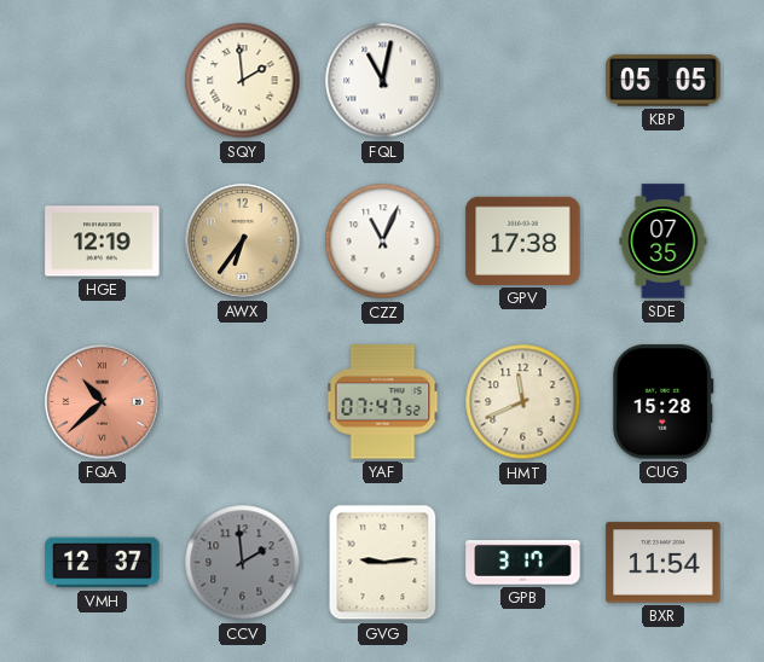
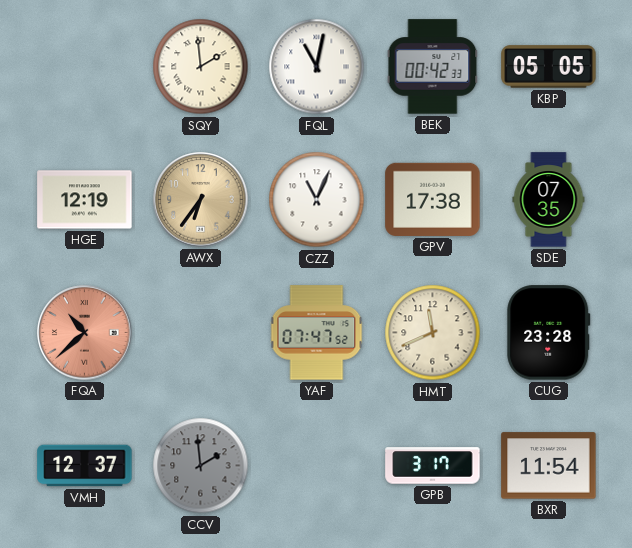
BEK: none -> 00:42
CUG: 15:28 -> 23:28
GVG: 9:14 -> none
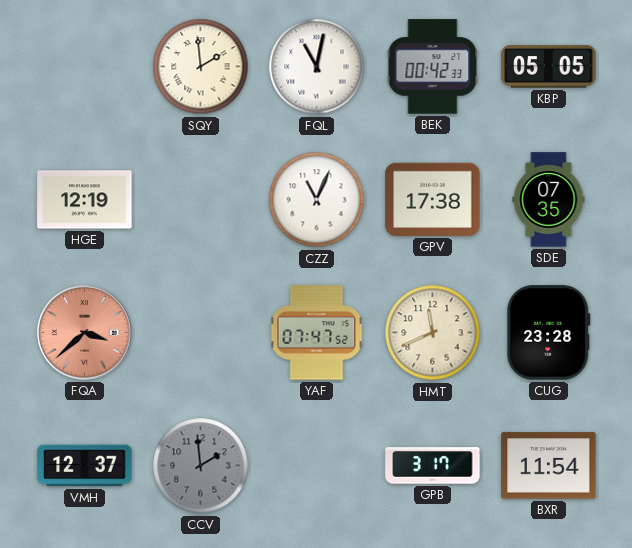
AWX: 6:36 -> none
FQA: 10:38 -> 3:38
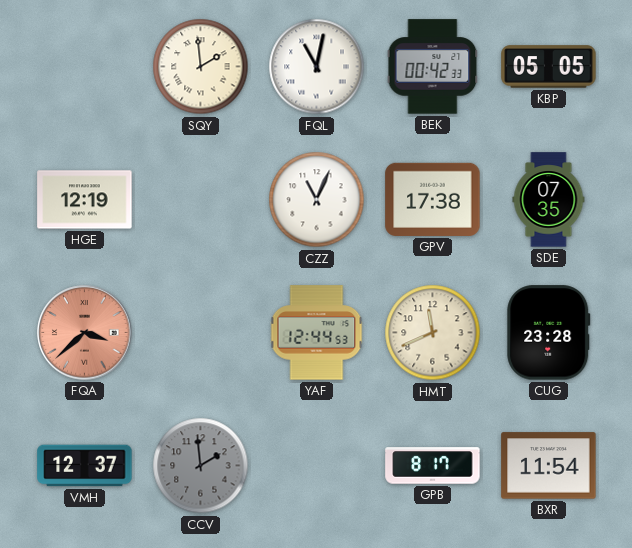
YAF: 07:47 -> 12:44
GPB: 3:17 -> 8:17
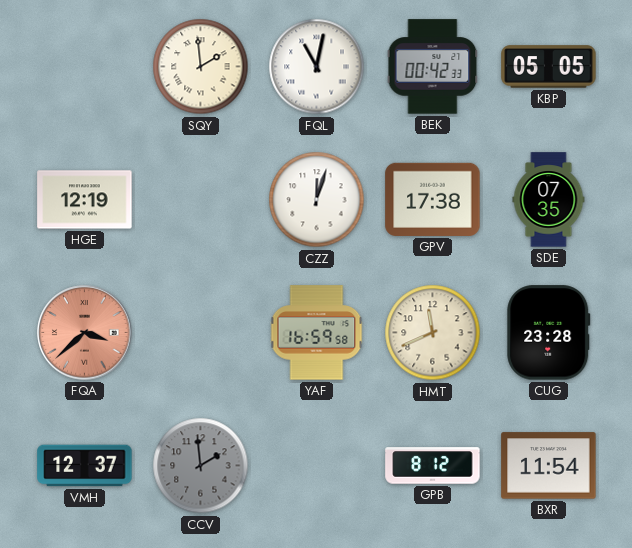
CZZ: 11:04 -> 12:03
YAF: 12:44 -> 16:59
GPB: 8:17 -> 8:12
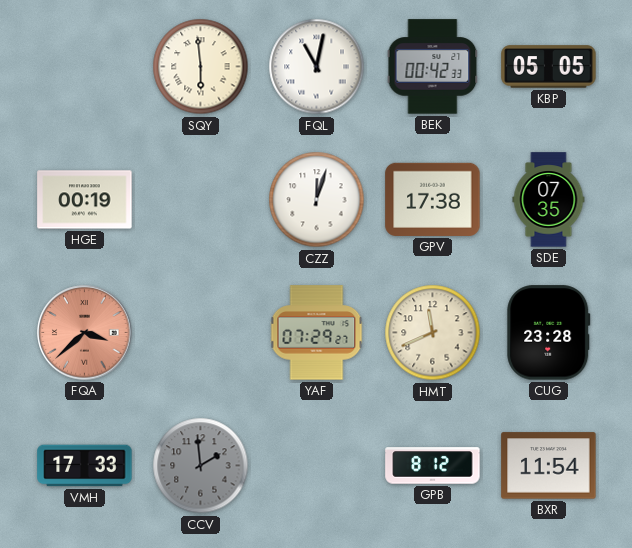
SQY: 1:59 -> 5:59
HGE: 12:19 -> 00:19
YAF: 16:59 -> 07:29
VMH: 12:37 -> 17:33
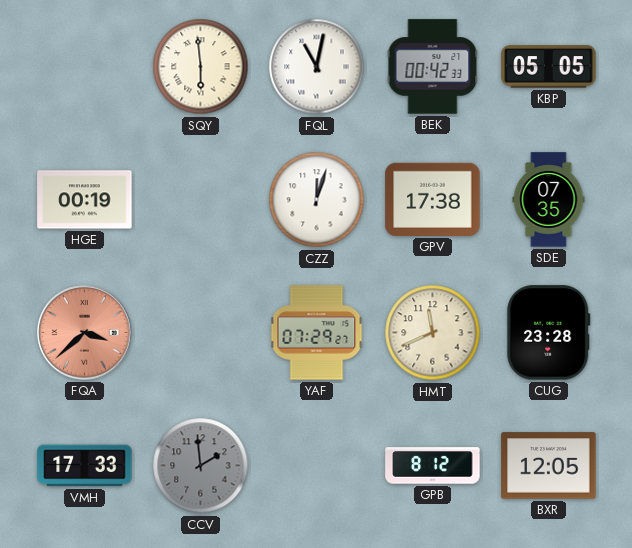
BXR: 11:54 -> 12:05
